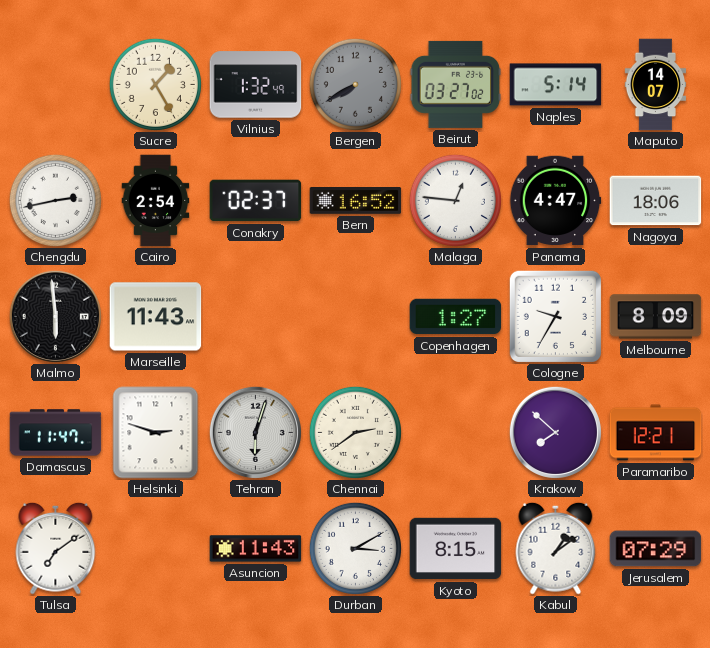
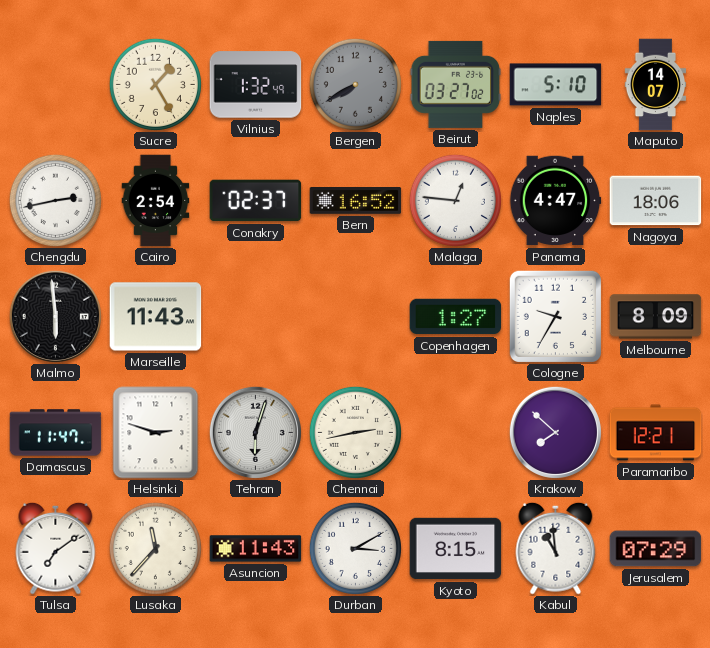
Naples: 5:14 -> 5:10
Chennai: 2:39 -> 2:43
Lusaka: none -> 11:37
Kabul: 1:09 -> 10:59
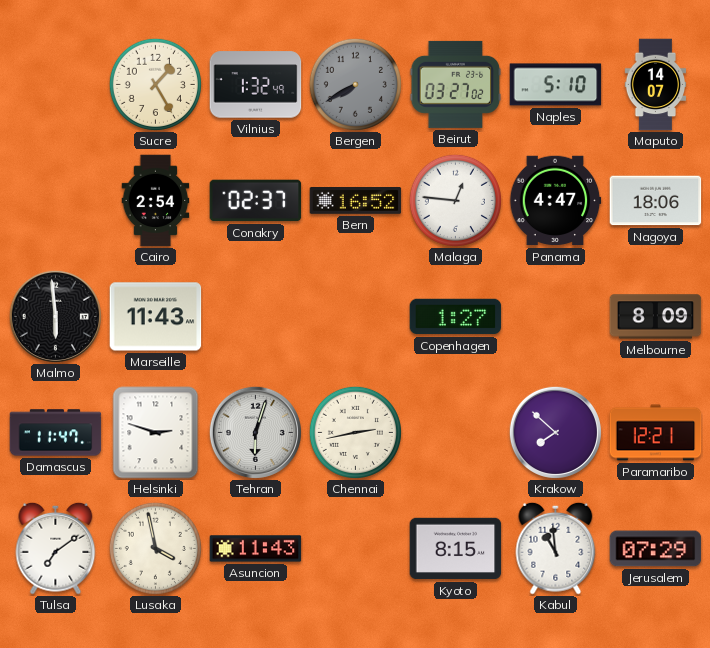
Chengdu: 2:43 -> none
Cologne: 9:35 -> none
Lusaka: 11:37 -> 3:58
Durban: 3:10 -> none
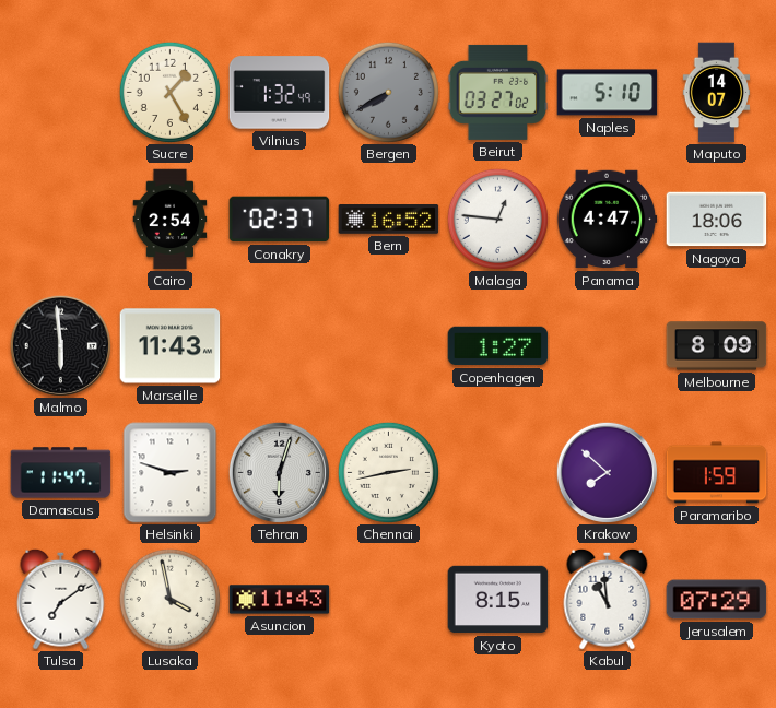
Paramaribo: 12:21 -> 1:59
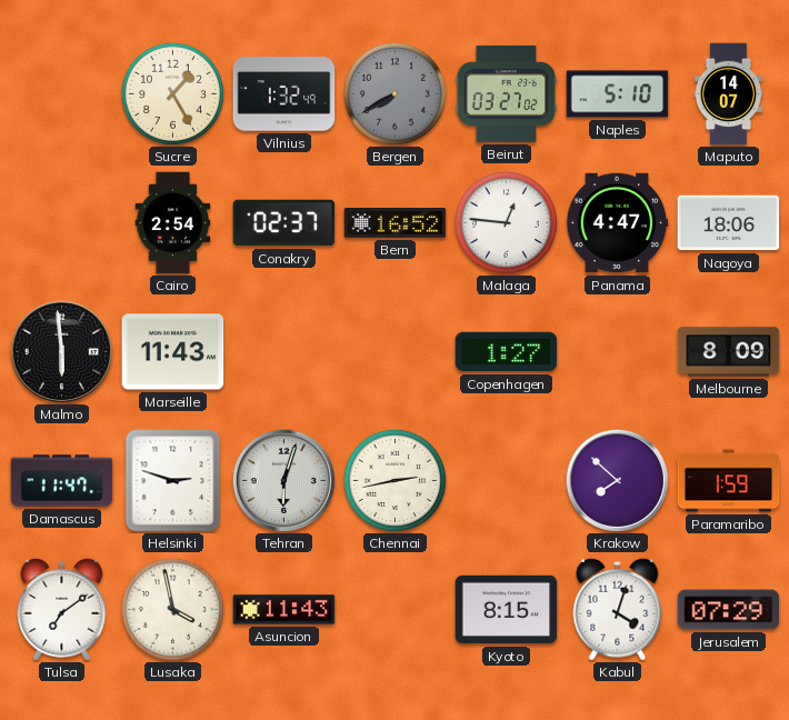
Kabul: 10:59 -> 4:03
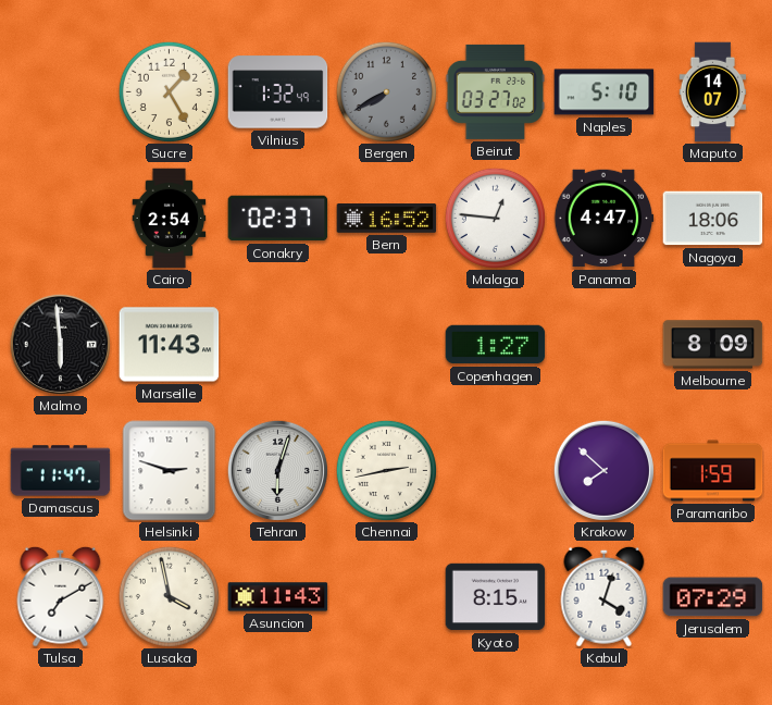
Tulsa: 7:09 -> 7:10
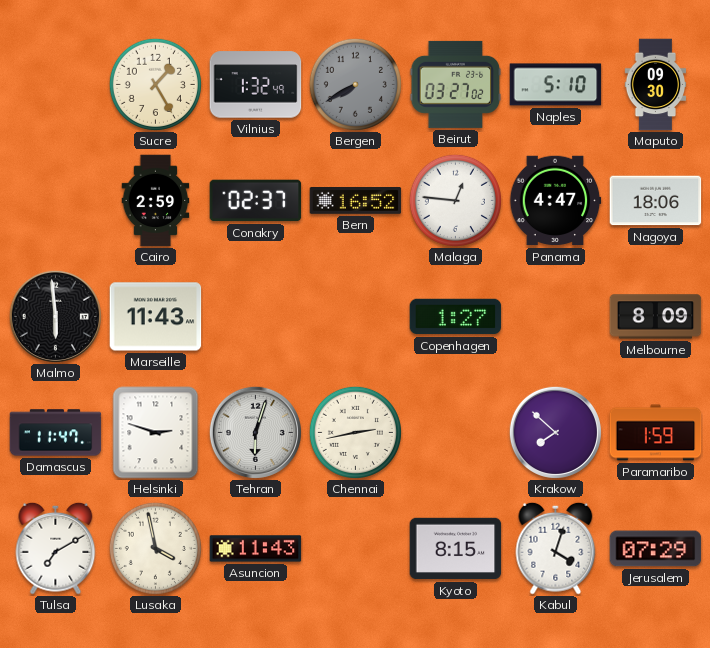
Maputo: 14:07 -> 09:30
Cairo: 2:54 -> 2:59
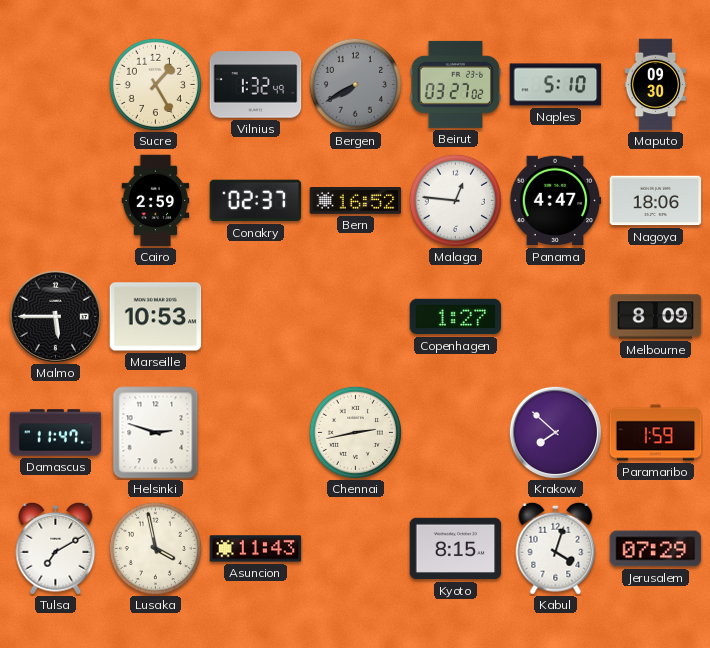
Malmo: 5:59 -> 5:45
Marseille: 11:43 -> 10:53
Tehran: 6:03 -> none
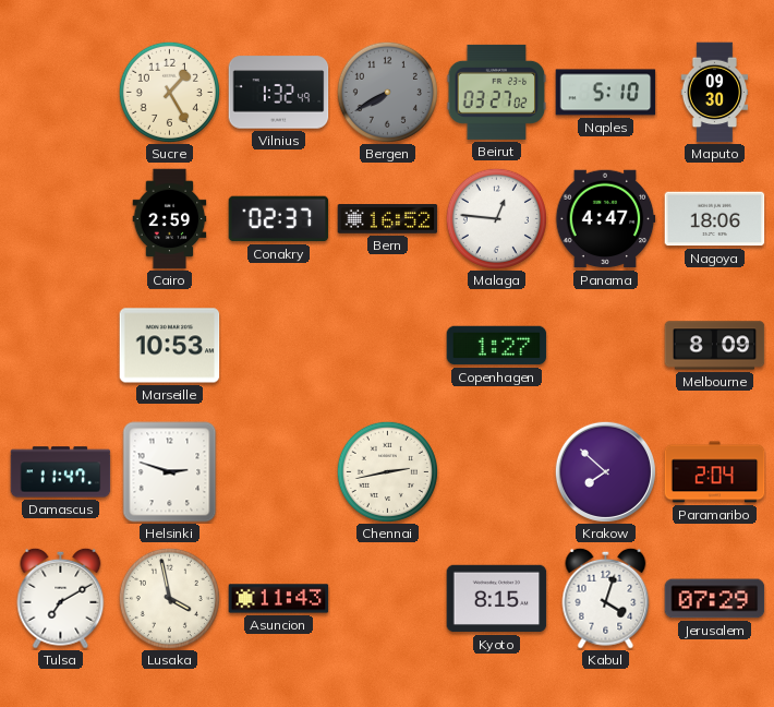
Malmo: 5:45 -> none
Paramaribo: 1:59 -> 2:04
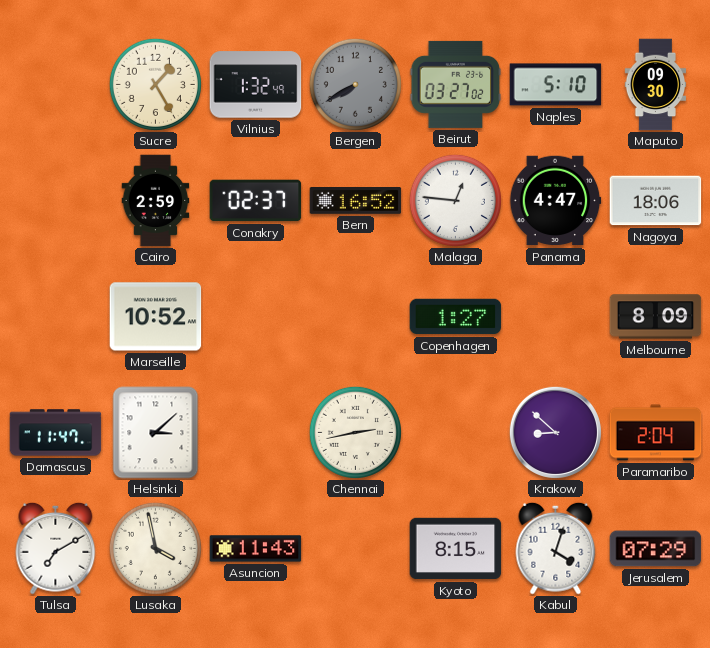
Marseille: 10:53 -> 10:52
Helsinki: 2:48 -> 3:08
Krakow: 7:52 -> 8:52
